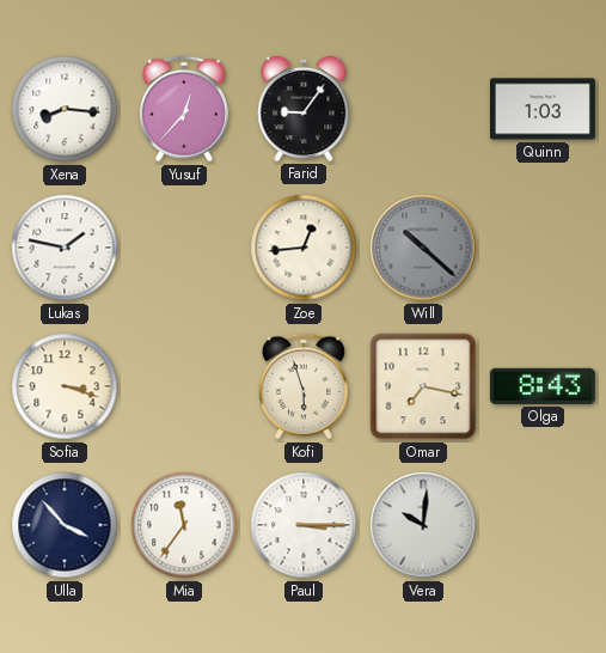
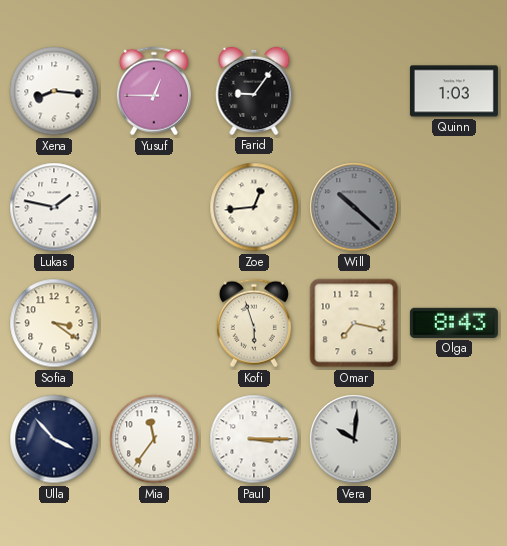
Yusuf: 12:37 -> 12:45
Sofia: 3:18 -> 3:21
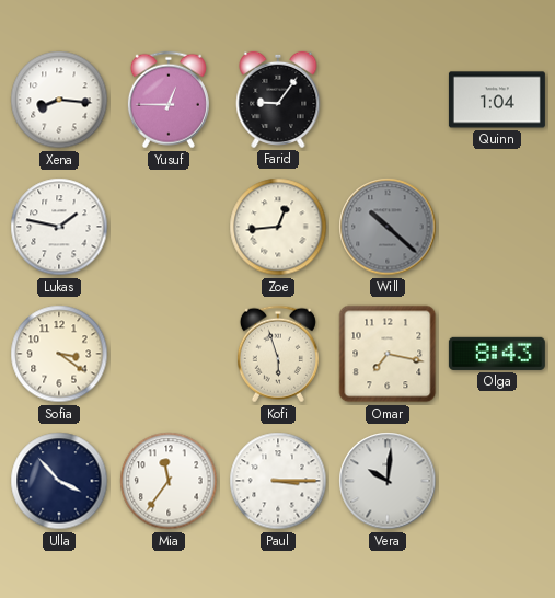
Quinn: 1:03 -> 1:04
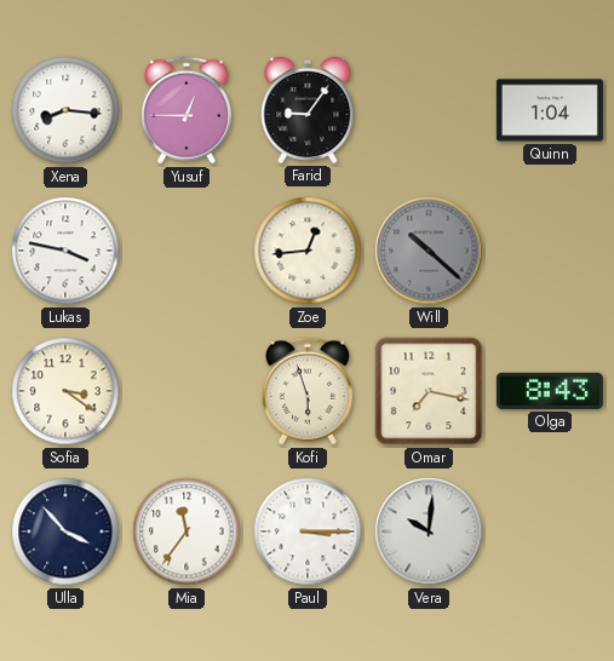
Lukas: 1:47 -> 3:47
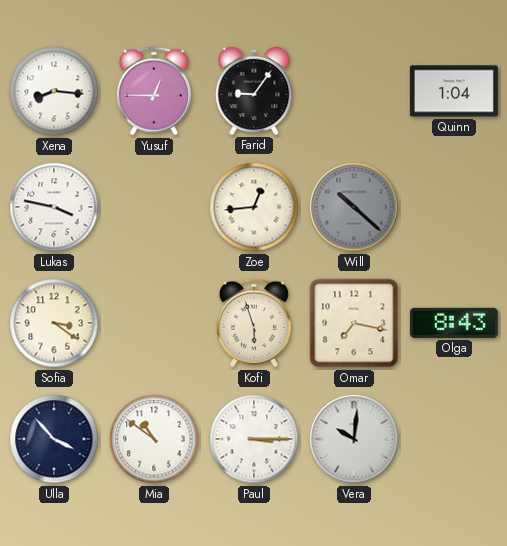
Mia: 11:36 -> 10:51
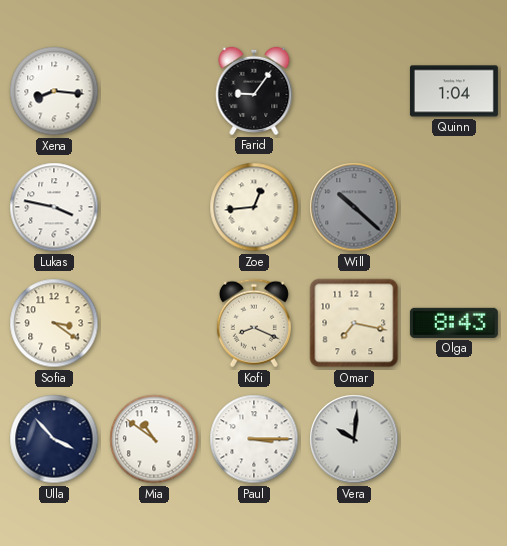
Yusuf: 12:45 -> none
Kofi: 5:57 -> 8:19
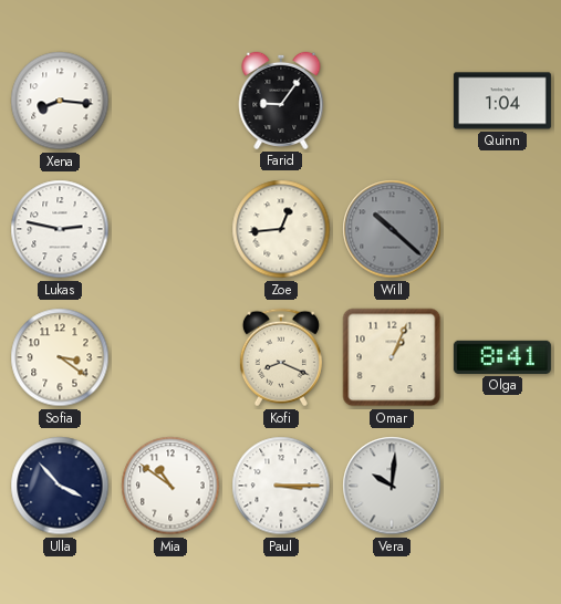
Lukas: 3:47 -> 2:47
Omar: 7:17 -> 1:04
Olga: 8:43 -> 8:41
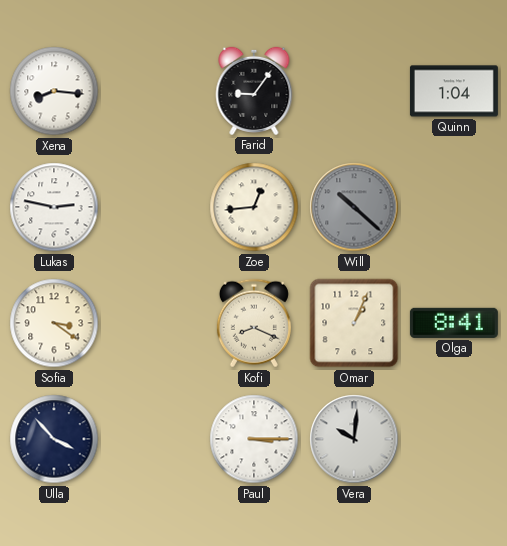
Mia: 10:51 -> none
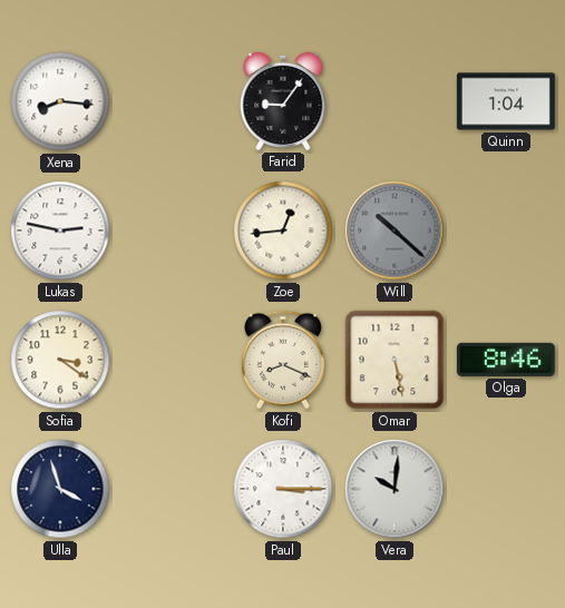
Omar: 1:04 -> 5:28
Olga: 8:41 -> 8:46
Ulla: 3:53 -> 3:57
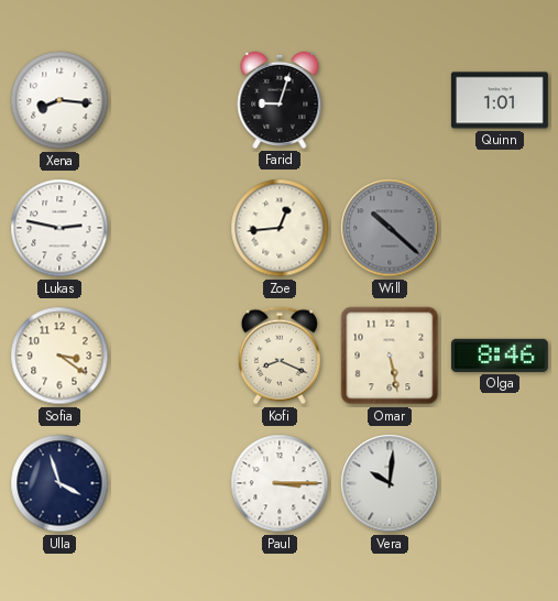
Farid: 9:06 -> 9:03
Quinn: 1:04 -> 1:01
